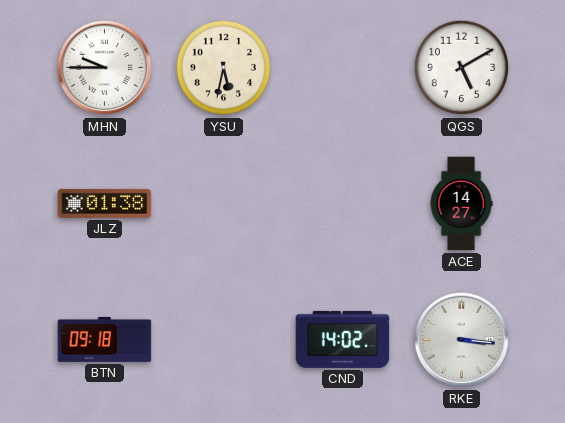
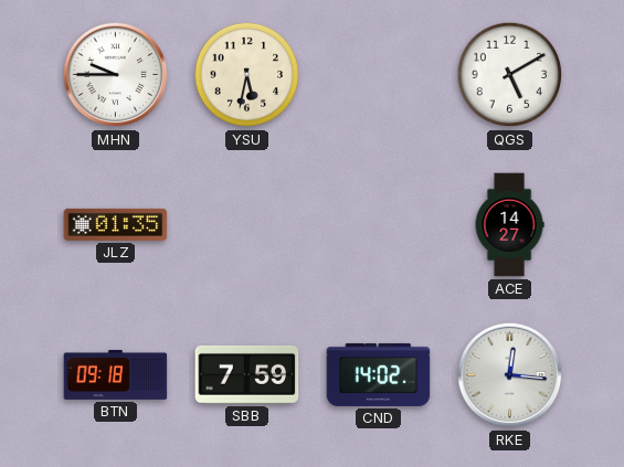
JLZ: 01:38 -> 01:35
SBB: none -> 7:59
RKE: 3:16 -> 12:16
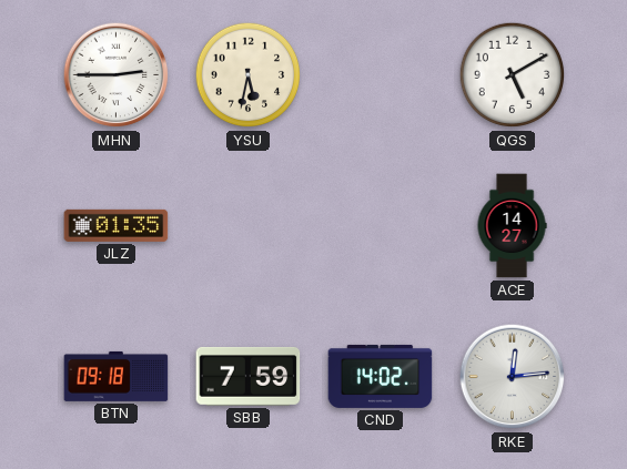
MHN: 9:45 -> 2:45
RKE: 12:16 -> 12:14
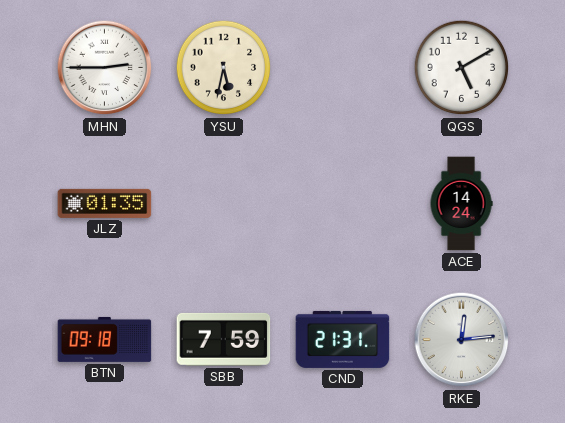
ACE: 14:27 -> 14:24
CND: 14:02 -> 21:31
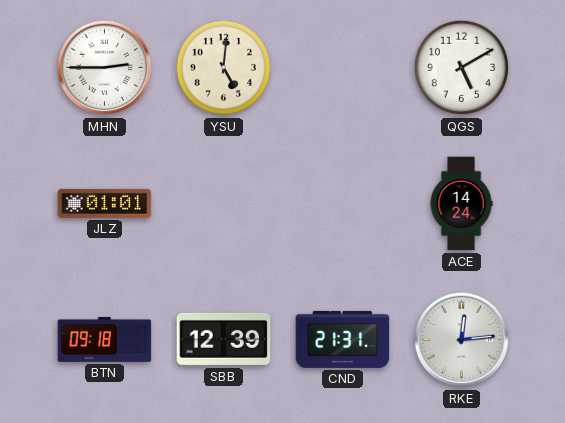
YSU: 5:32 -> 5:01
JLZ: 01:35 -> 01:01
SBB: 7:59 -> 12:39
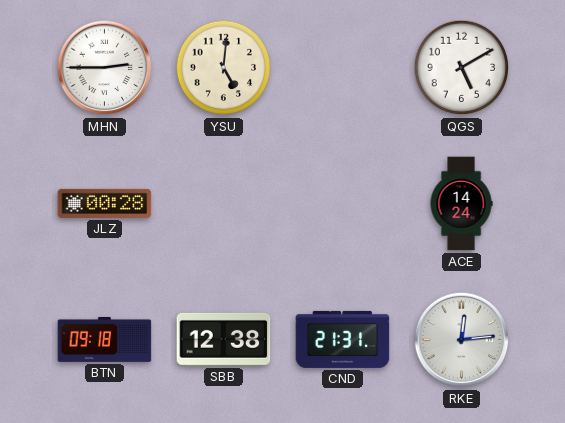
JLZ: 01:01 -> 00:28
SBB: 12:39 -> 12:38
